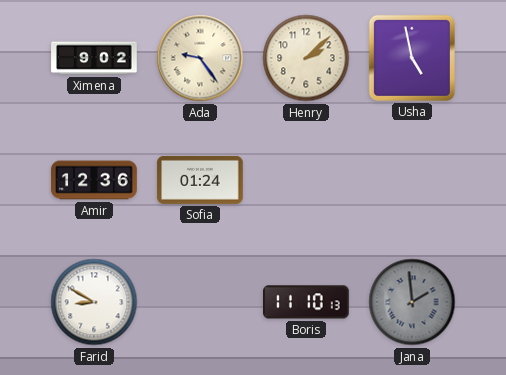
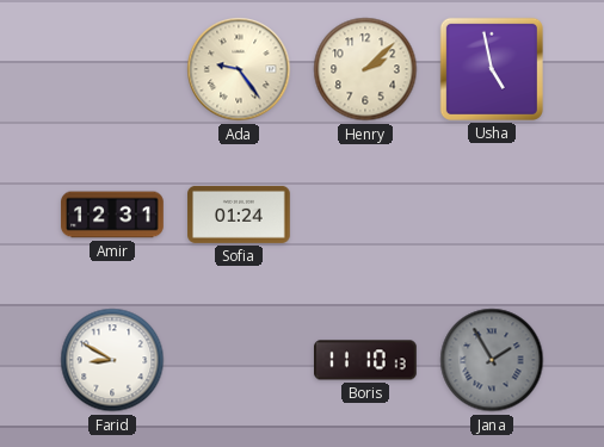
Ximena: 9:02 -> none
Amir: 12:36 -> 12:31
Jana: 1:59 -> 1:55
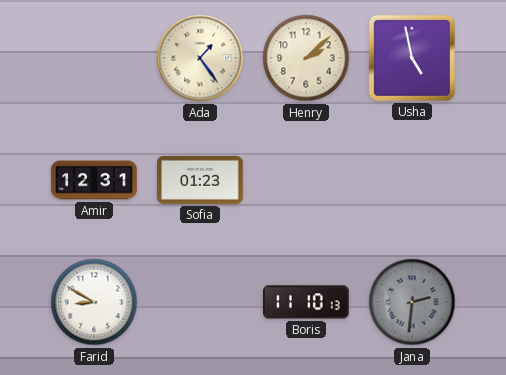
Ada: 9:24 -> 1:24
Sofia: 01:24 -> 01:23
Jana: 1:55 -> 2:31
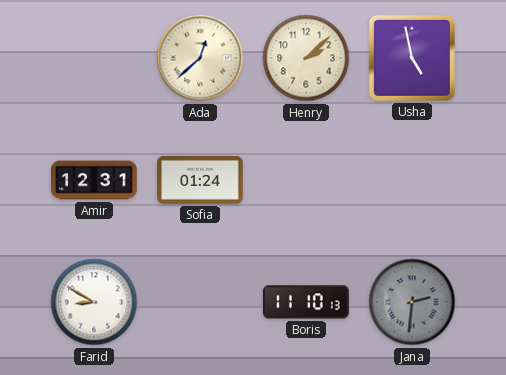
Ada: 1:24 -> 12:38
Sofia: 01:23 -> 01:24
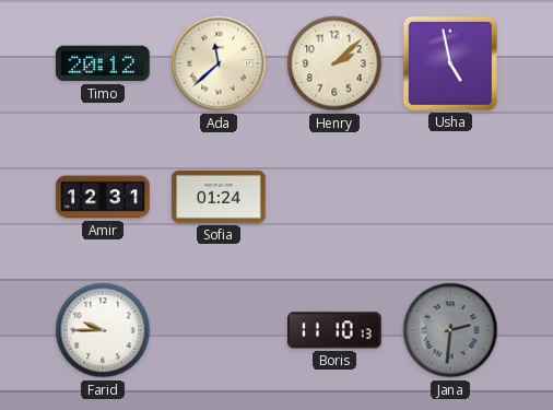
Timo: none -> 20:12
Ada: 12:38 -> 11:38
Farid: 8:50 -> 9:45
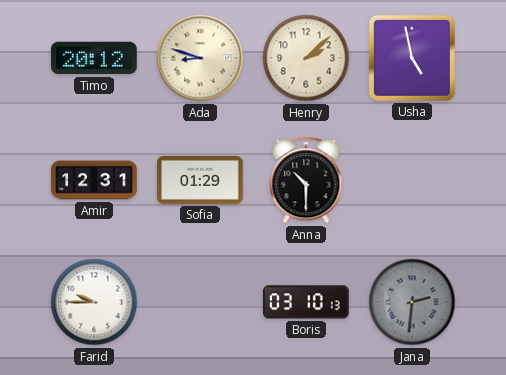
Ada: 11:38 -> 8:48
Sofia: 01:24 -> 01:29
Anna: none -> 10:30
Boris: 11:10 -> 03:10
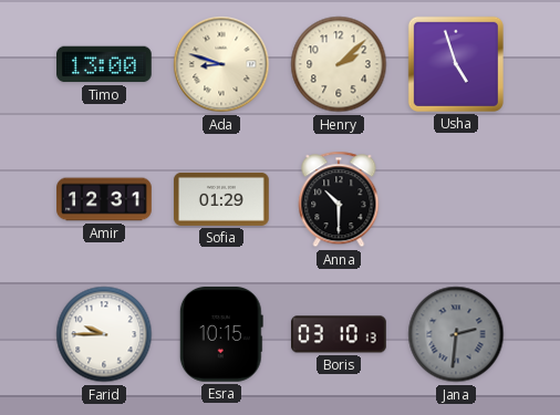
Timo: 20:12 -> 13:00
Usha: 4:58 -> 4:57
Esra: none -> 10:15
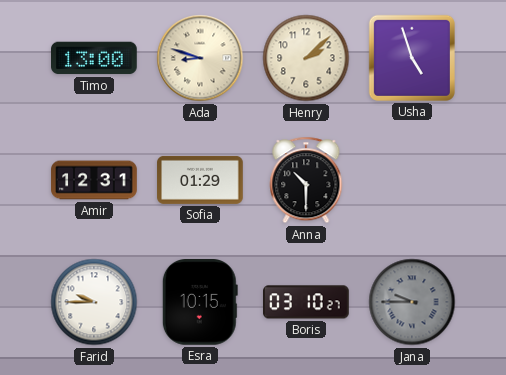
Boris: 03:10:13 -> 03:10:27
Jana: 2:31 -> 9:45
